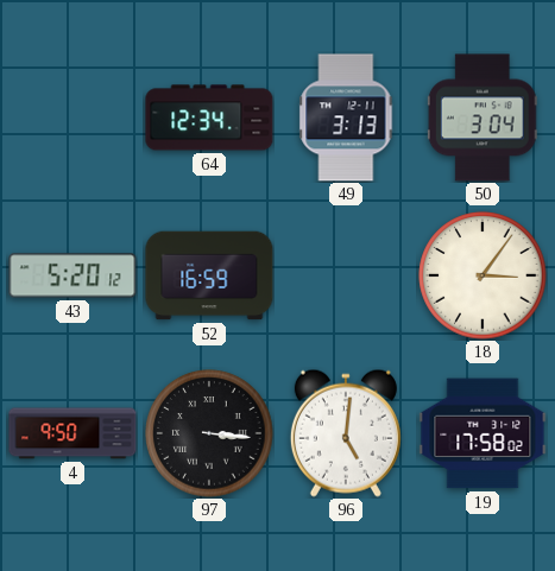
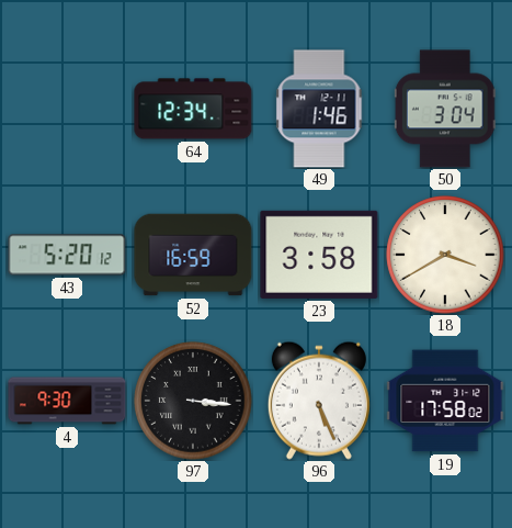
49: 3:13 -> 1:46
23: none -> 3:58
18: 3:06 -> 3:40
4: 9:50 -> 9:30
96: 5:01 -> 5:26
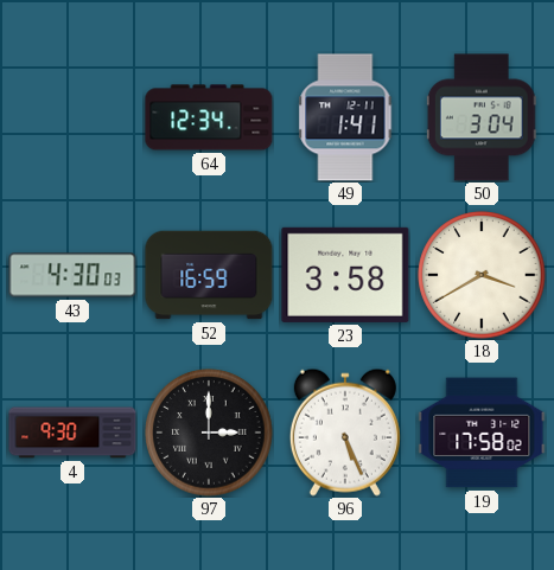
49: 1:46 -> 1:41
43: 5:20 -> 4:30
97: 3:16 -> 3:00
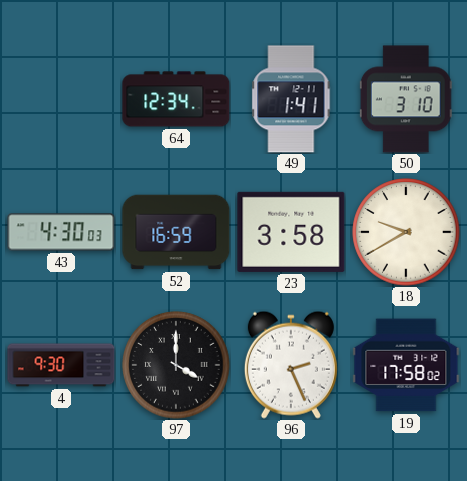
50: 3:04 -> 3:10
18: 3:40 -> 9:40
97: 3:00 -> 4:00
96: 5:26 -> 2:26
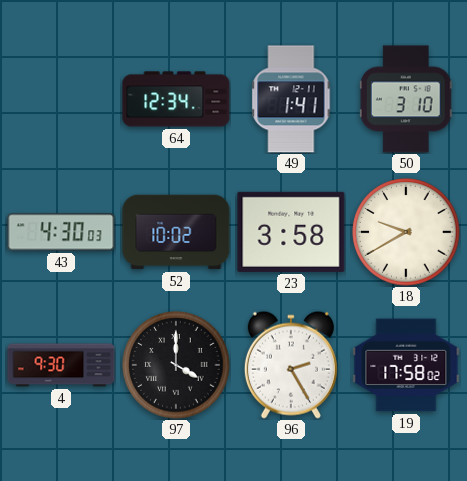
52: 16:59 -> 10:02
96: 2:26 -> 2:25
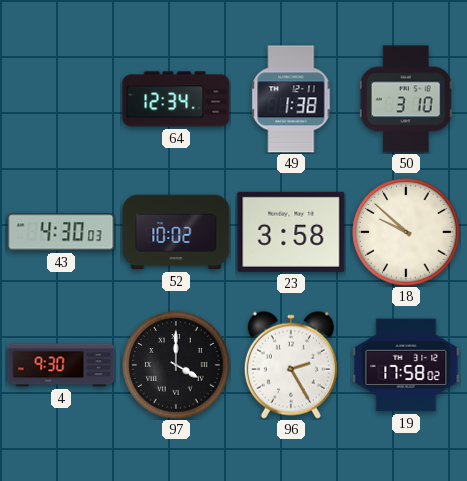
49: 1:41 -> 1:38
18: 9:40 -> 9:52
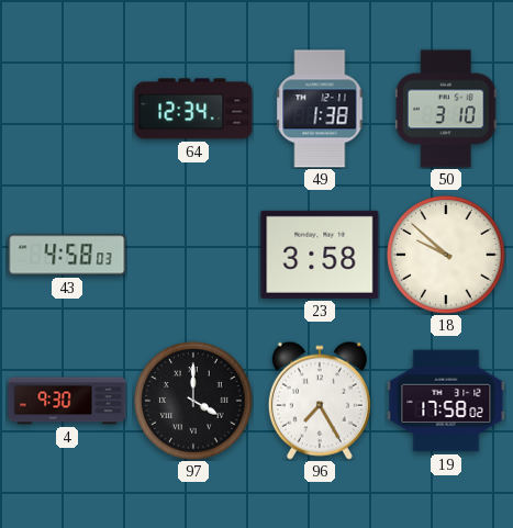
43: 4:30 -> 4:58
52: 10:02 -> none
96: 2:25 -> 7:25
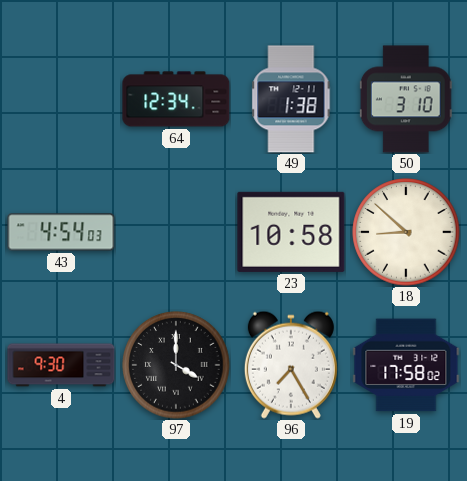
43: 4:58 -> 4:54
23: 3:58 -> 10:58
18: 9:52 -> 8:52
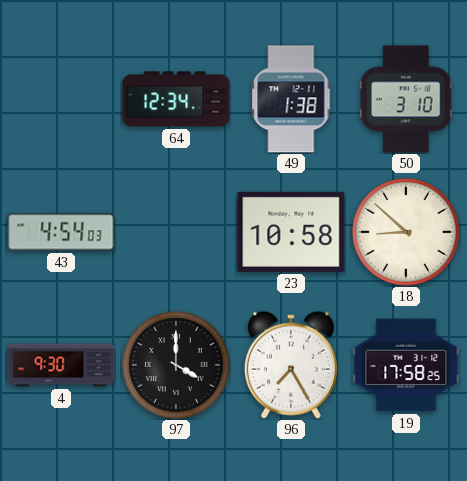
19: 17:58:02 -> 17:58:25
